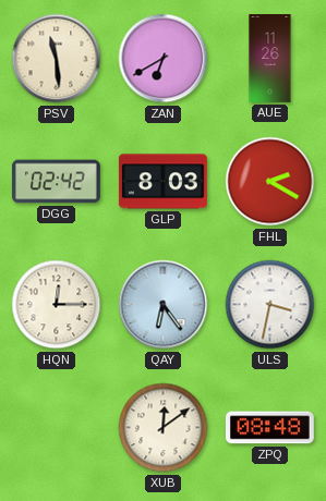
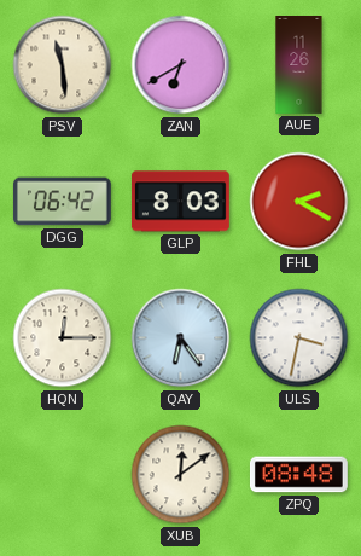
DGG: 02:42 -> 06:42
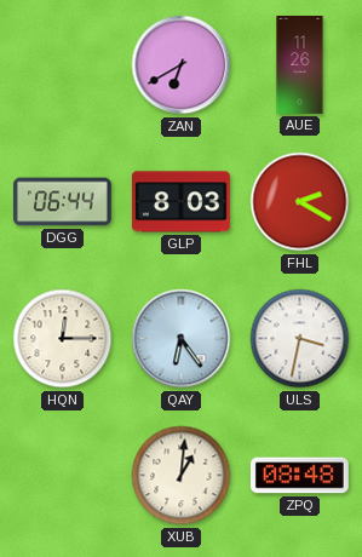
PSV: 11:29 -> none
DGG: 06:42 -> 06:44
XUB: 12:09 -> 1:01
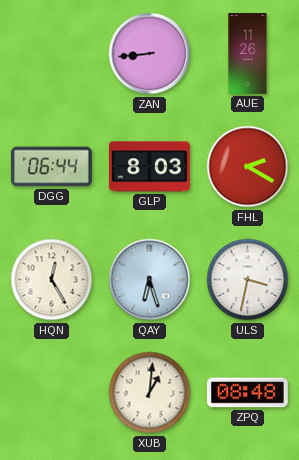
ZAN: 6:40 -> 8:44
HQN: 12:15 -> 12:25
QAY: 6:24 -> 6:27
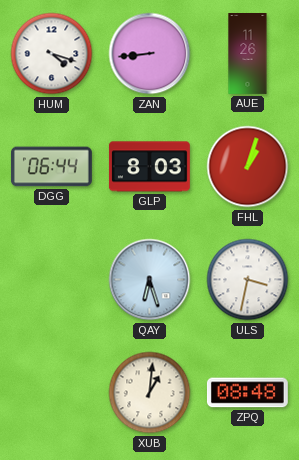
HUM: none -> 4:18
FHL: 2:20 -> 1:03
HQN: 12:25 -> none
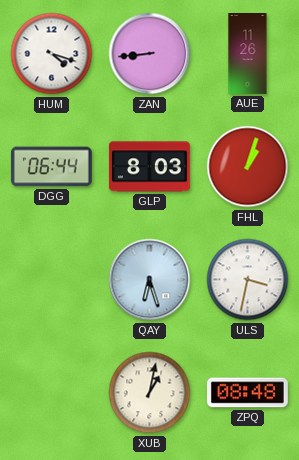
XUB: 1:01 -> 1:02
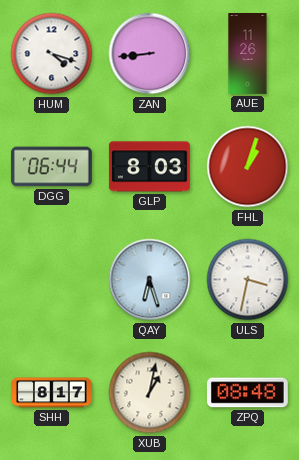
SHH: none -> 8:17
